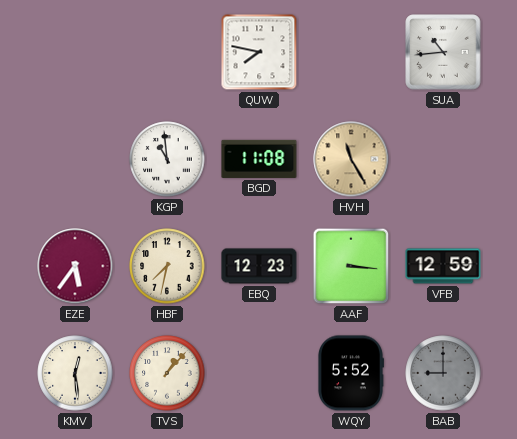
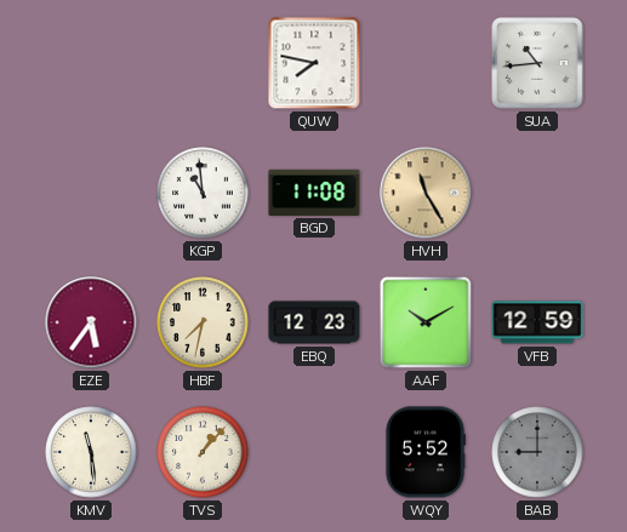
AAF: 3:16 -> 10:10
KMV: 12:29 -> 11:29
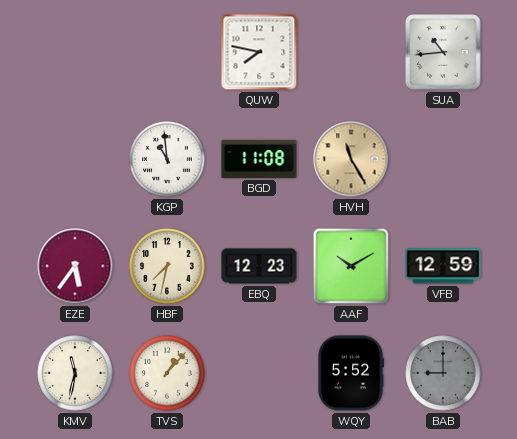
KMV: 11:29 -> 11:32
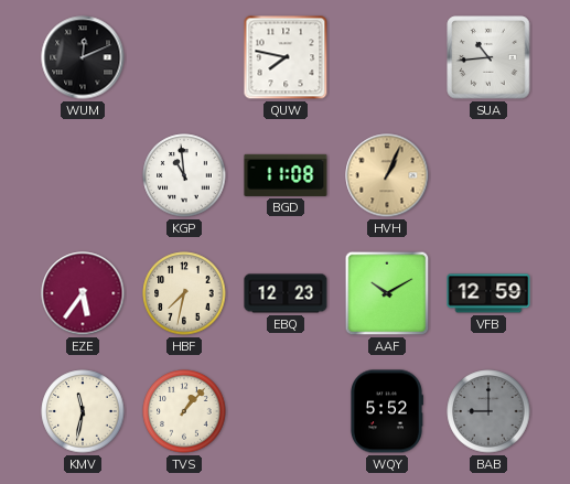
WUM: none -> 12:11
HVH: 11:25 -> 1:04
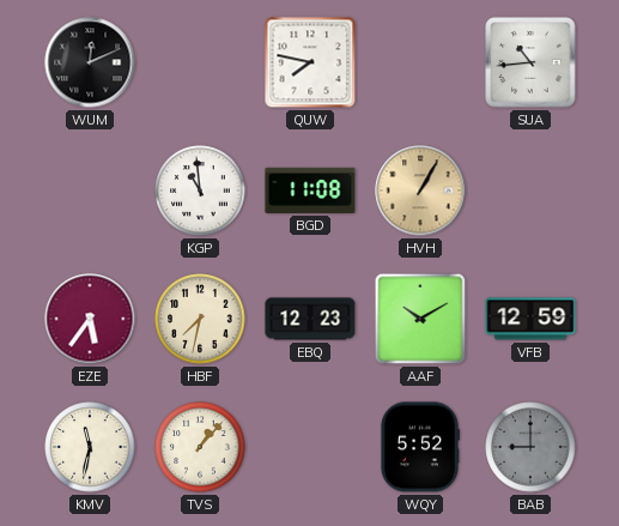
HVH: 1:04 -> 1:05
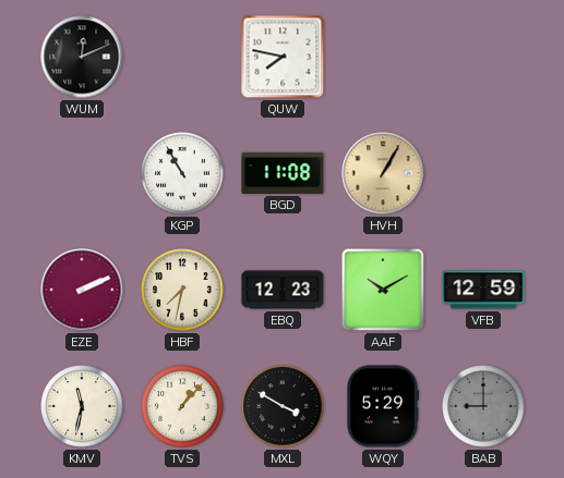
SUA: 10:44 -> none
KGP: 10:59 -> 10:55
EZE: 5:36 -> 2:11
MXL: none -> 3:50
WQY: 5:52 -> 5:29
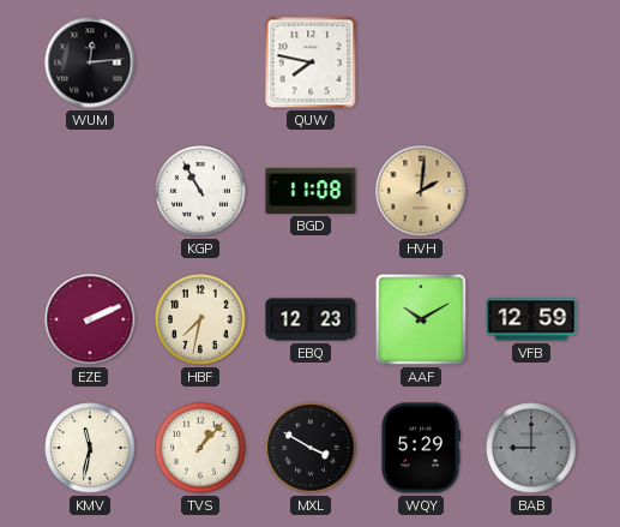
WUM: 12:11 -> 12:14
HVH: 1:05 -> 2:01
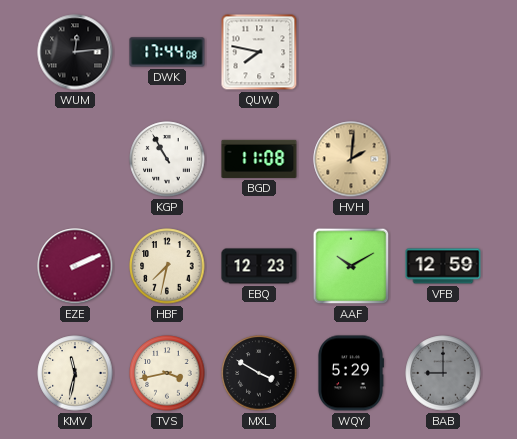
DWK: none -> 17:44
TVS: 1:07 -> 3:43
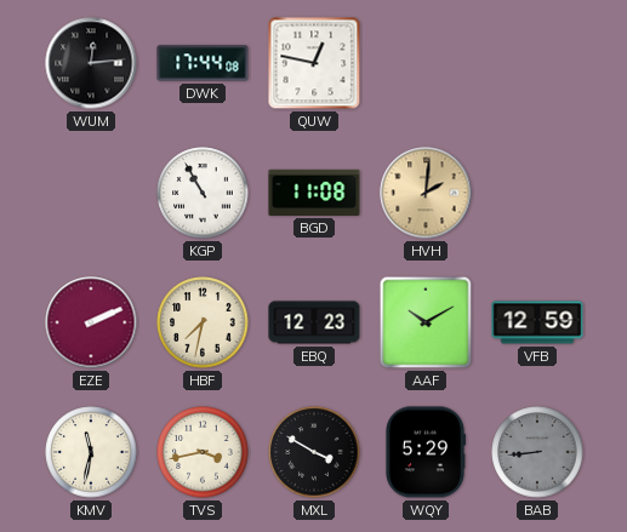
QUW: 7:47 -> 12:47
BAB: 9:00 -> 8:44
